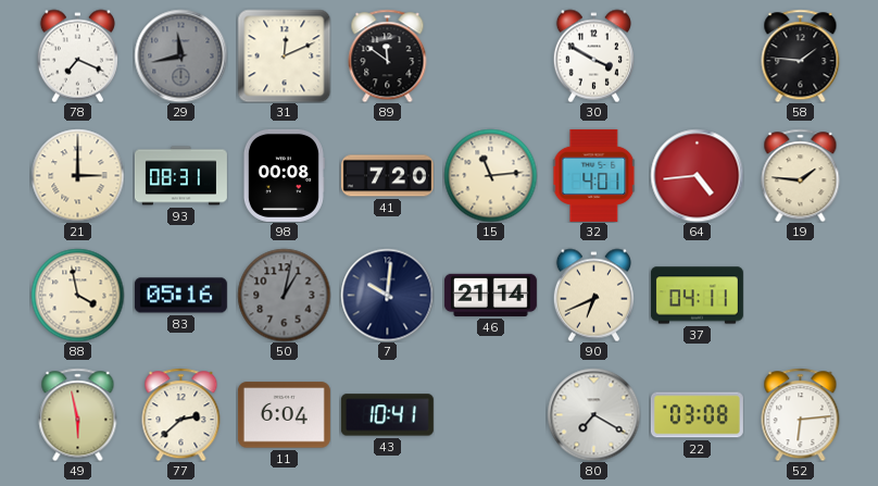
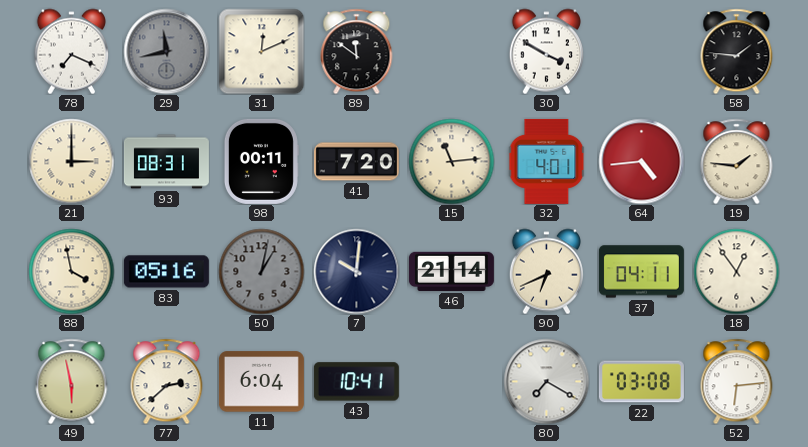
98: 00:08 -> 00:11
18: none -> 12:54
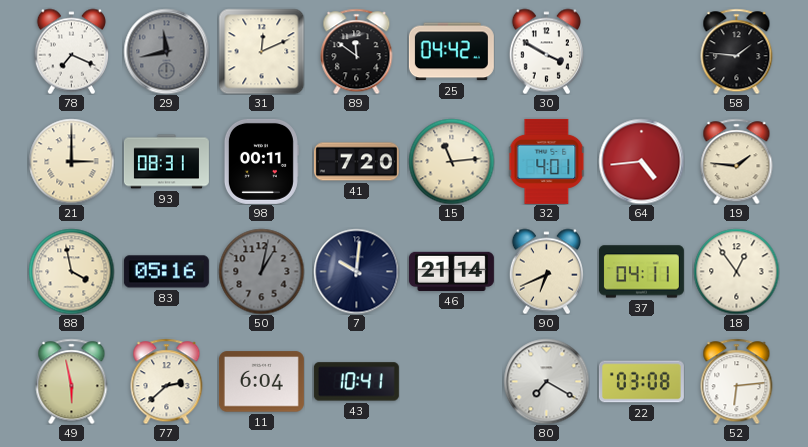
25: none -> 04:42
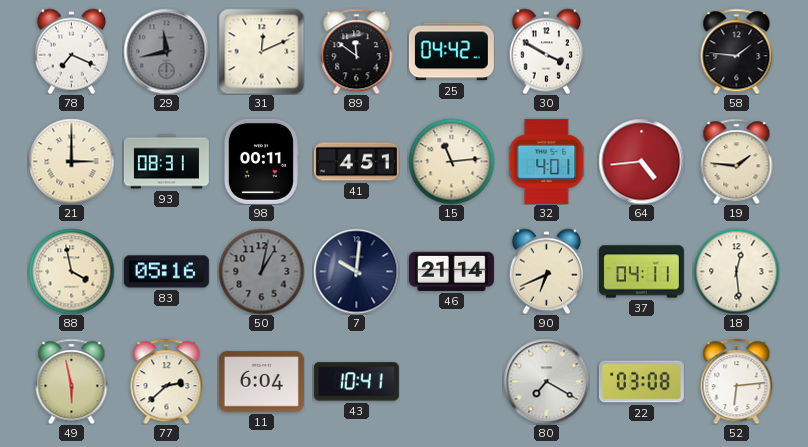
41: 7:20 -> 4:51
18: 12:54 -> 12:29
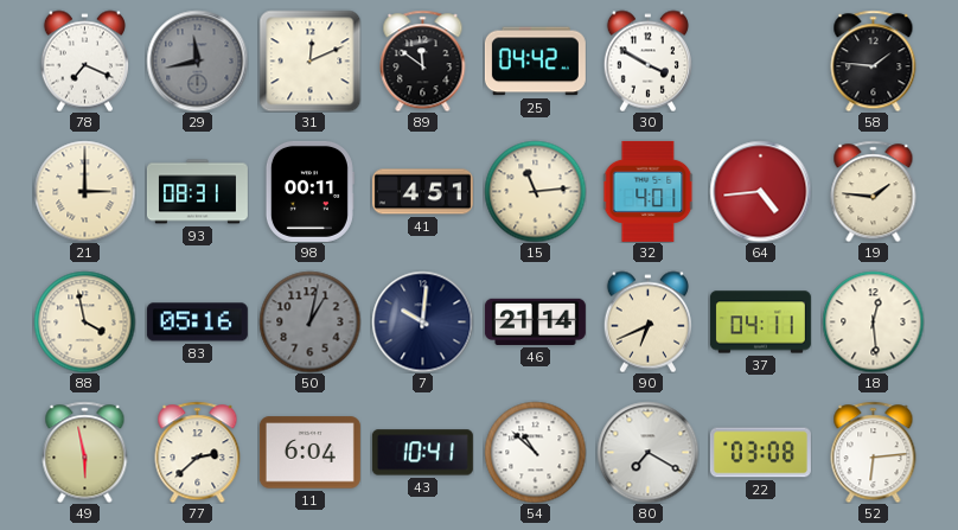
54: none -> 10:52
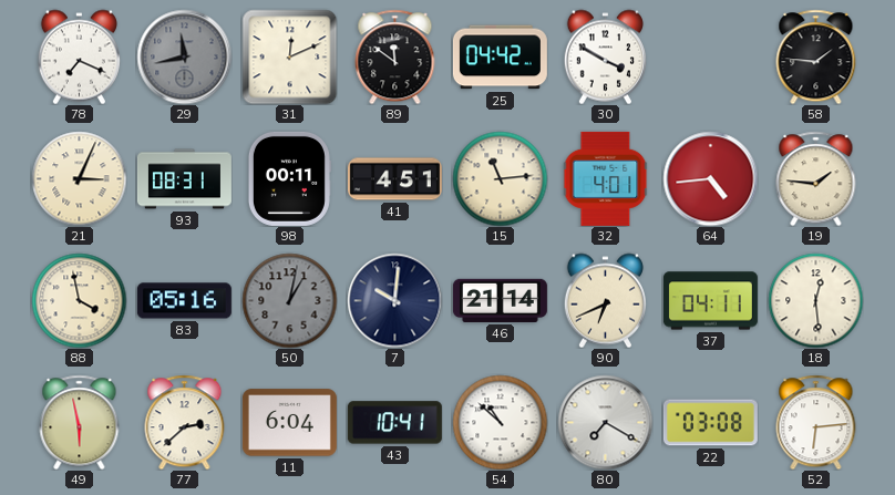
21: 3:00 -> 3:04
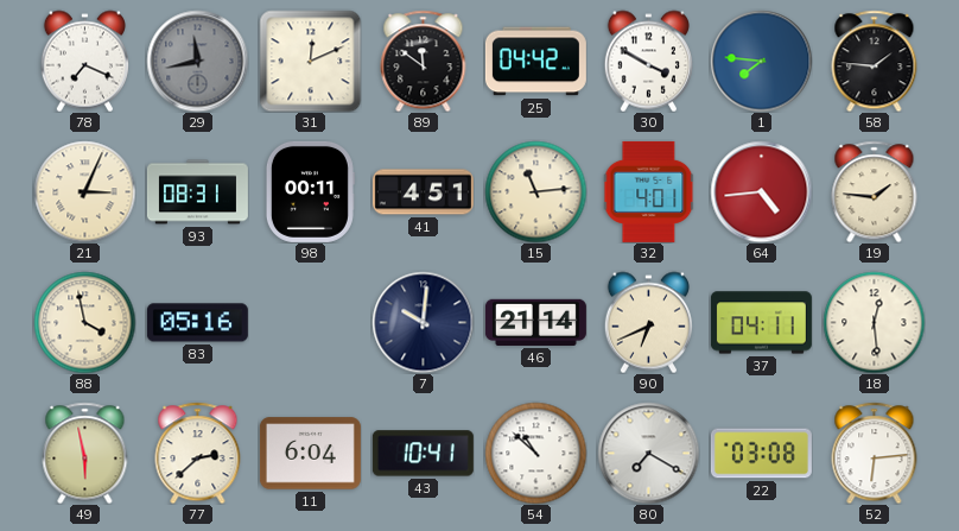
1: none -> 7:46
50: 1:02 -> none
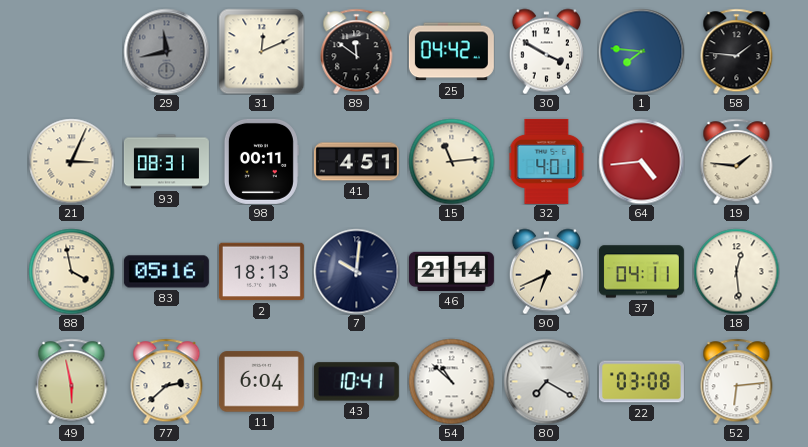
78: 7:19 -> none
2: none -> 18:13
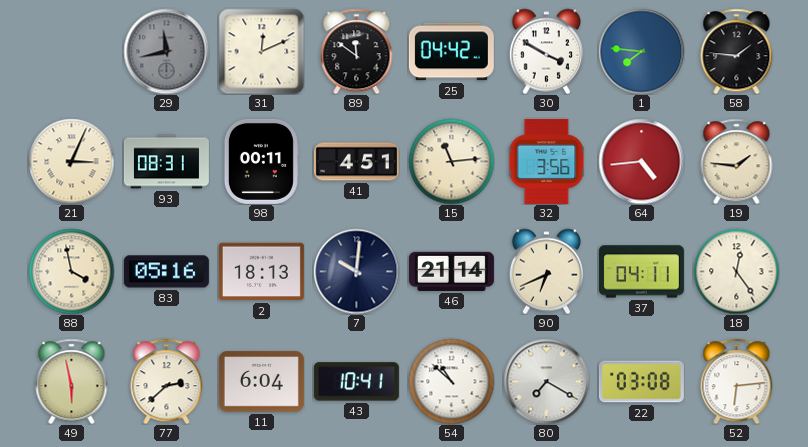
32: 4:01 -> 3:56
18: 12:29 -> 12:24
